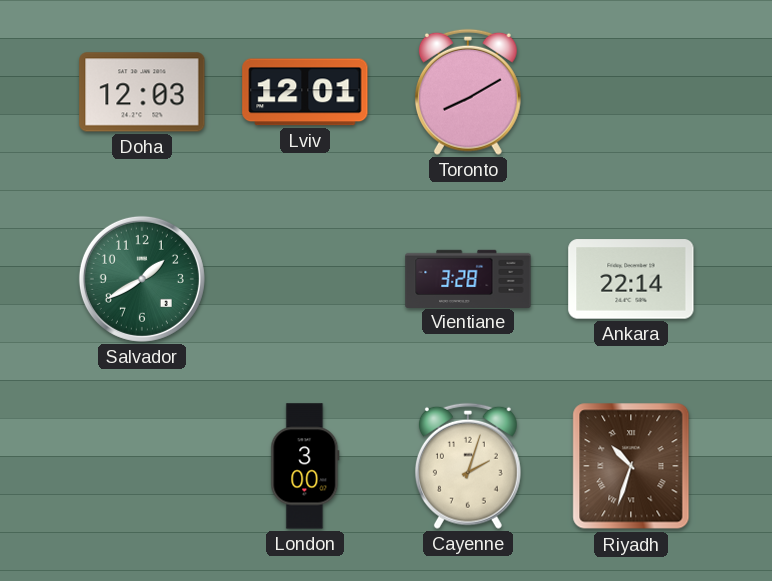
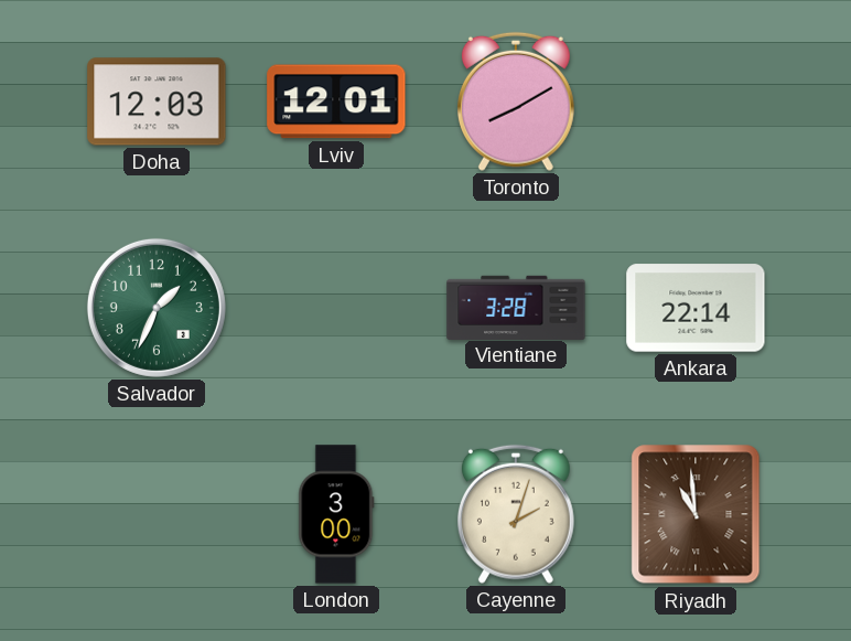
Salvador: 1:40 -> 1:34
Riyadh: 10:33 -> 10:59
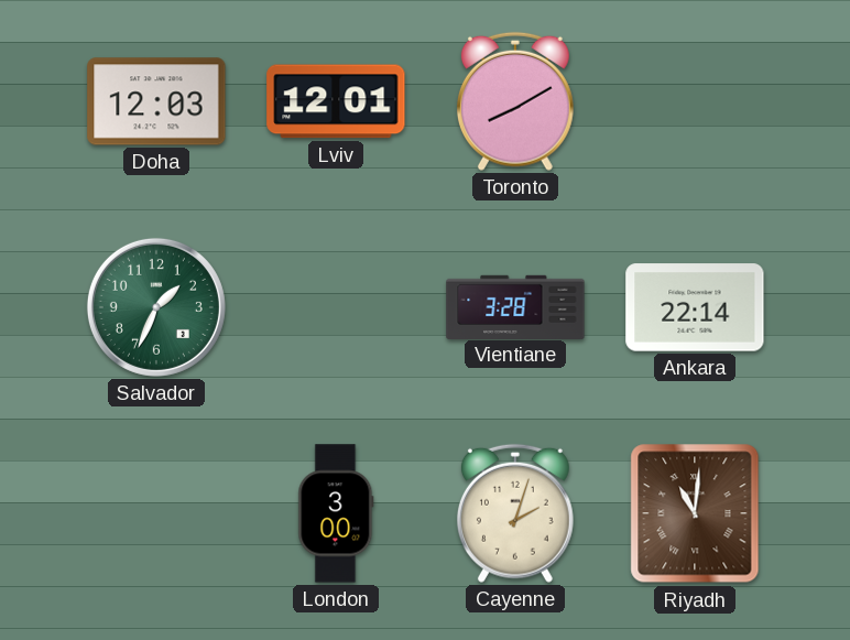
Riyadh: 10:59 -> 11:01
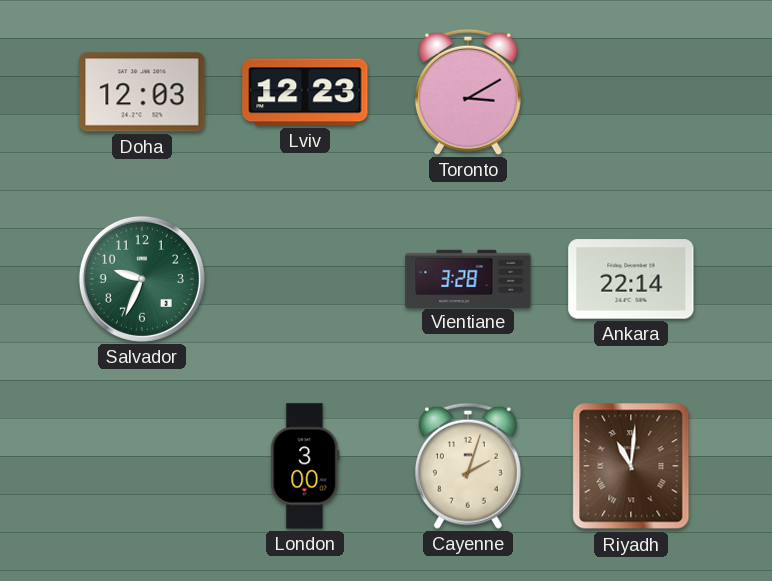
Lviv: 12:01 -> 12:23
Toronto: 8:10 -> 3:10
Salvador: 1:34 -> 9:34
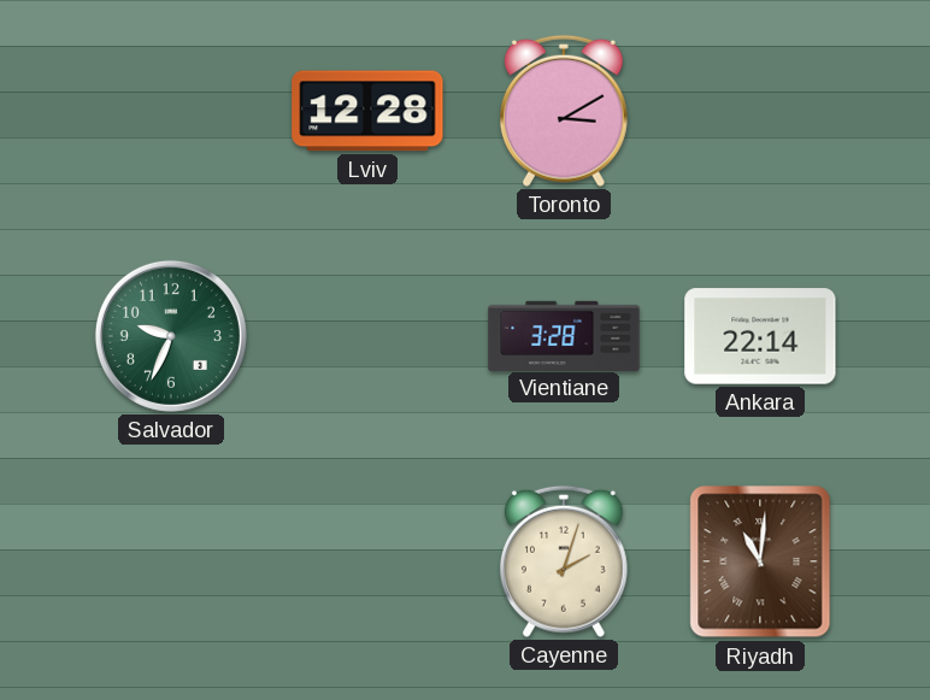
Doha: 12:03 -> none
Lviv: 12:23 -> 12:28
London: 3:00 -> none
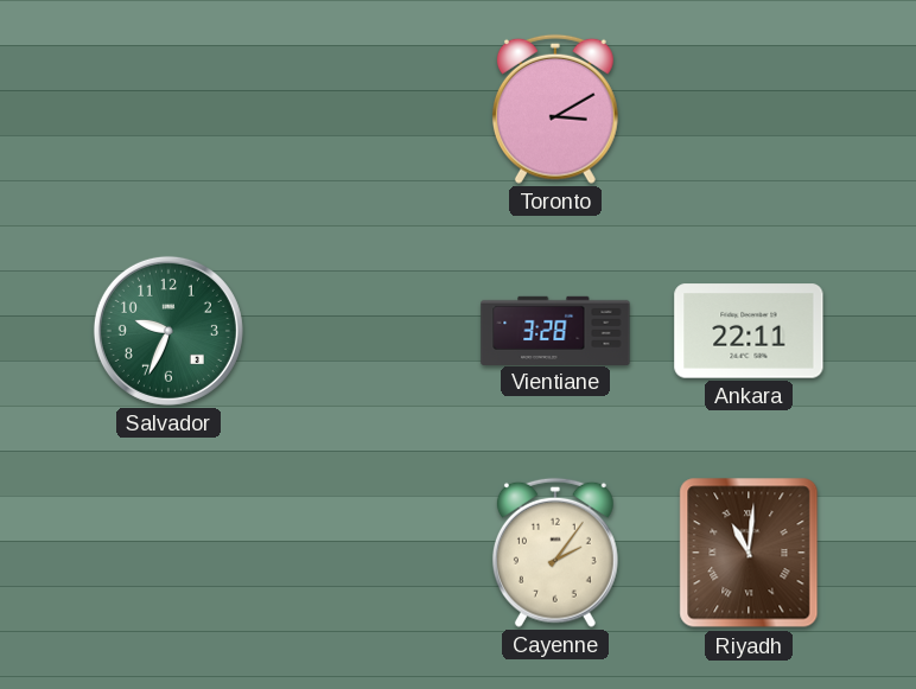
Lviv: 12:28 -> none
Ankara: 22:14 -> 22:11
Cayenne: 2:03 -> 2:06
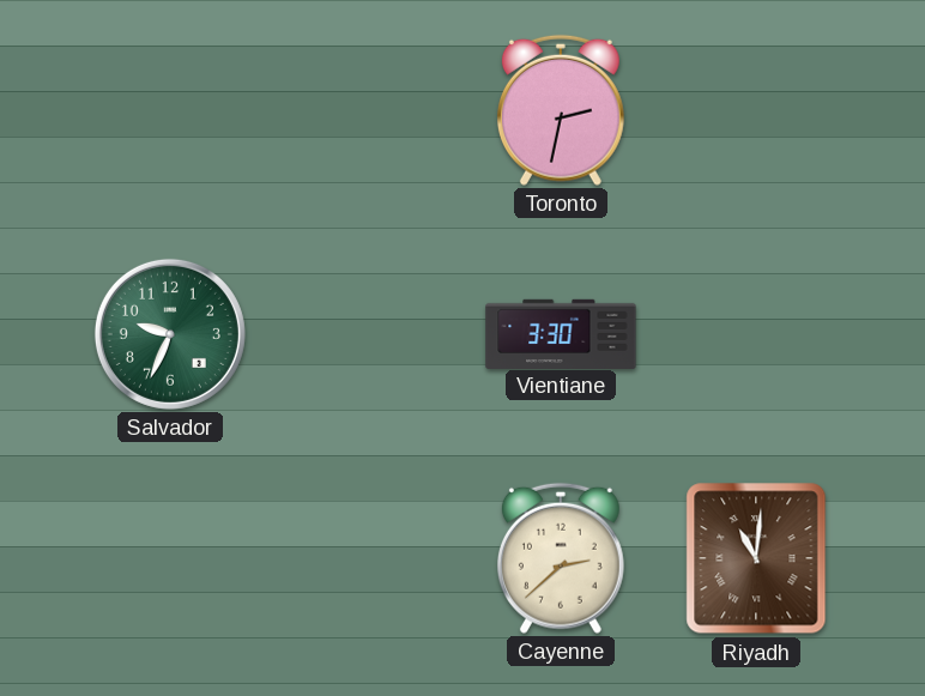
Toronto: 3:10 -> 2:32
Vientiane: 3:28 -> 3:30
Ankara: 22:11 -> none
Cayenne: 2:06 -> 2:38
